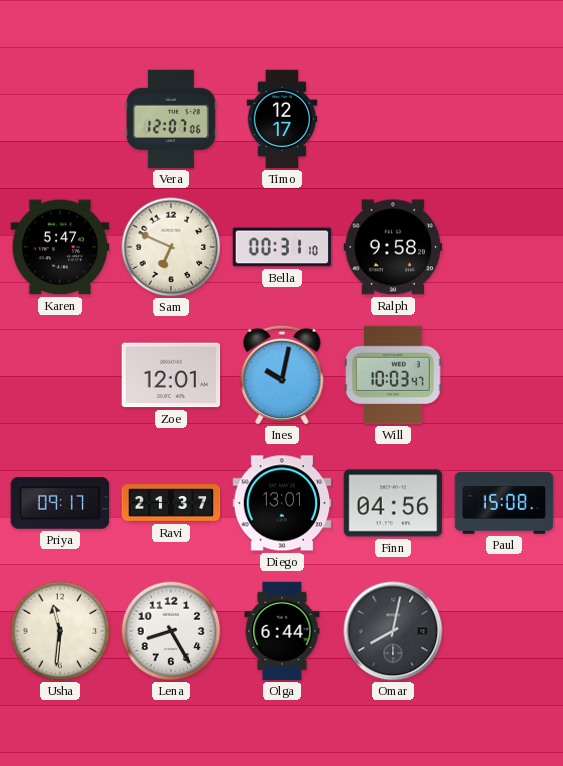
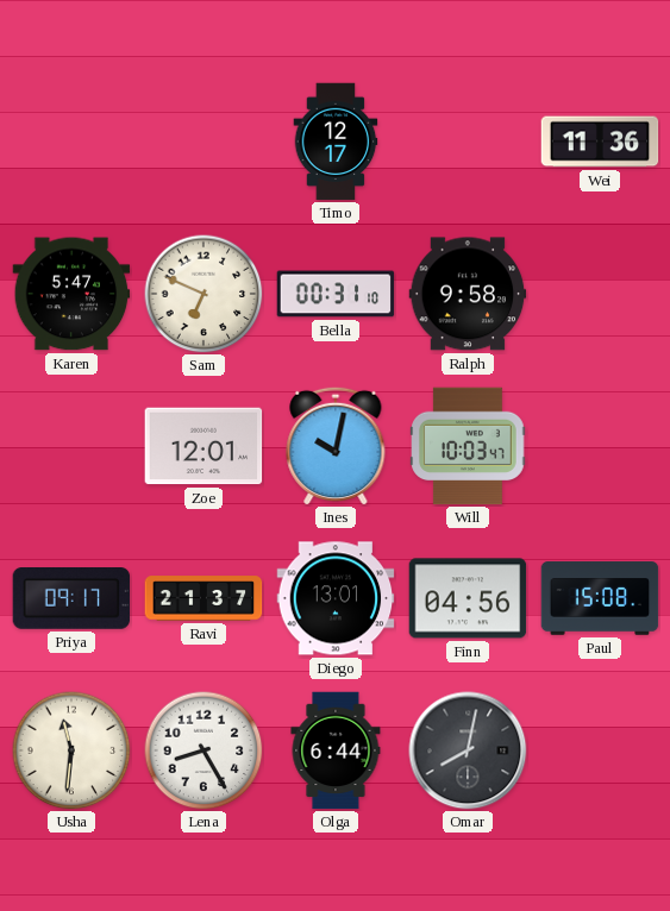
Vera: 12:07 -> none
Wei: none -> 11:36
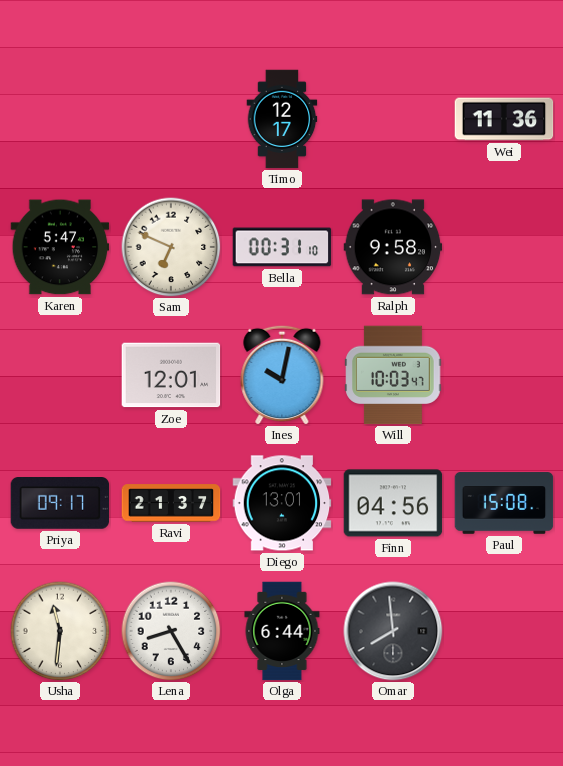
Omar: 8:02 -> 7:59
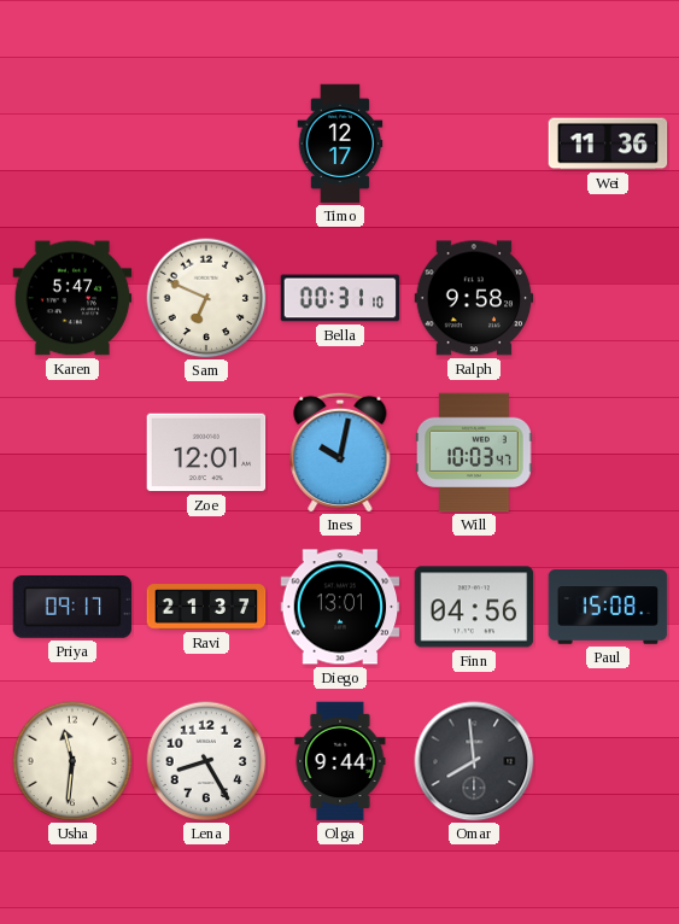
Olga: 6:44 -> 9:44
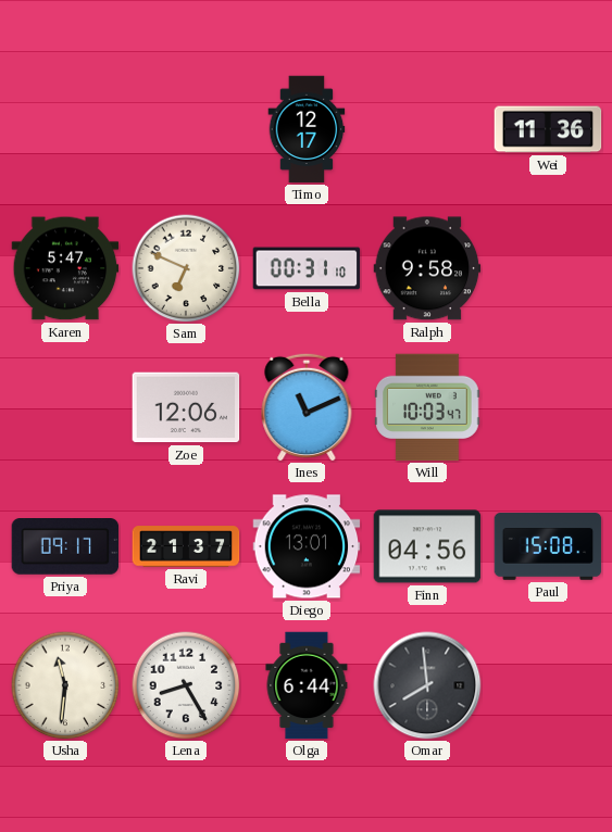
Zoe: 12:01 -> 12:06
Ines: 10:02 -> 11:11
Olga: 9:44 -> 6:44
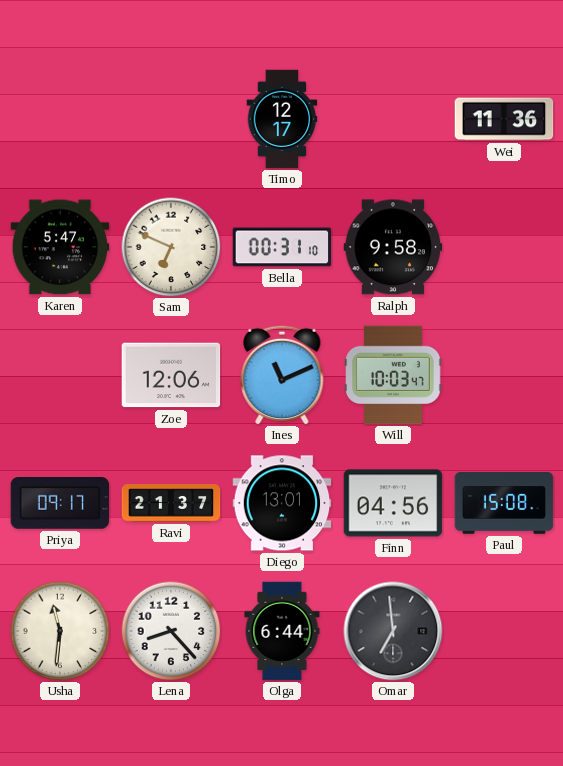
Lena: 8:25 -> 8:23
Omar: 7:59 -> 6:59
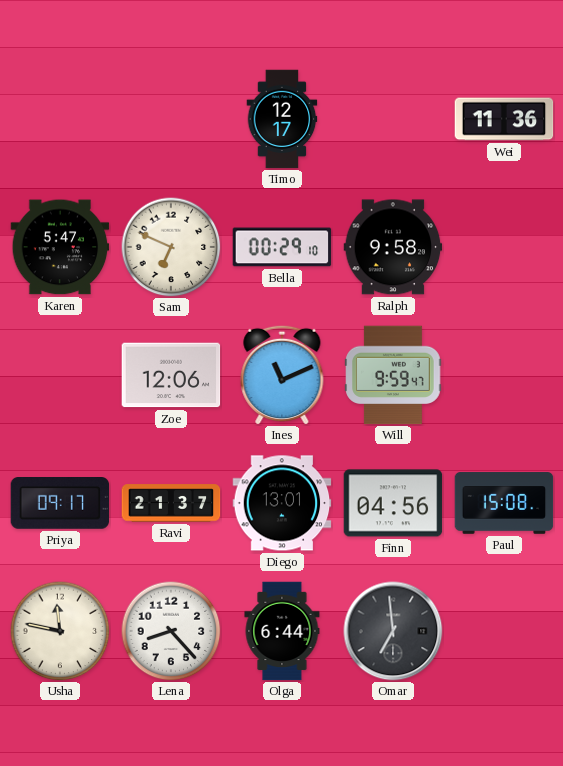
Bella: 00:31 -> 00:29
Will: 10:03 -> 9:59
Usha: 11:31 -> 11:47
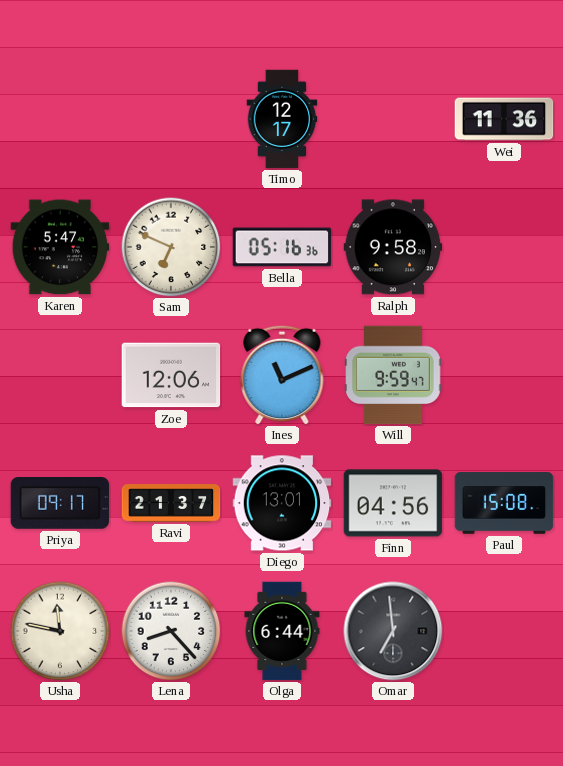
Bella: 00:29 -> 05:16
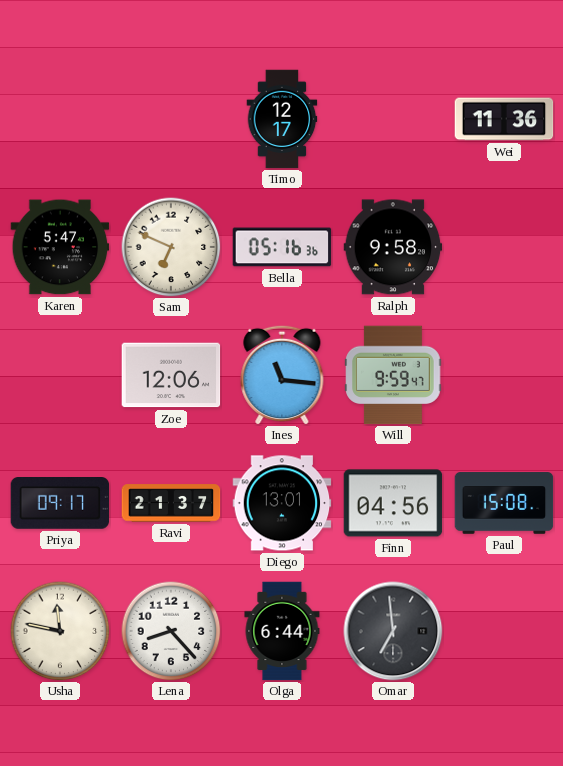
Ines: 11:11 -> 11:16
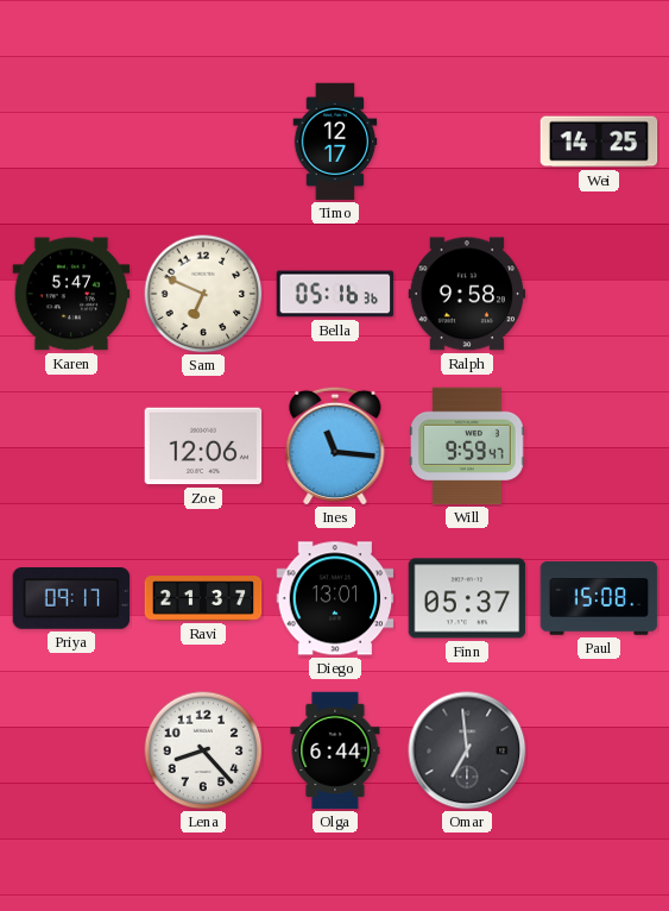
Wei: 11:36 -> 14:25
Finn: 04:56 -> 05:37
Usha: 11:47 -> none
